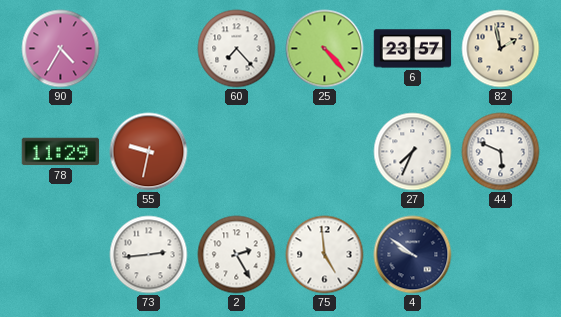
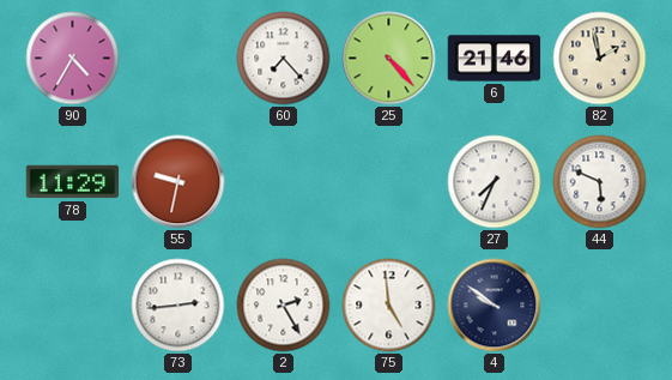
6: 23:57 -> 21:46
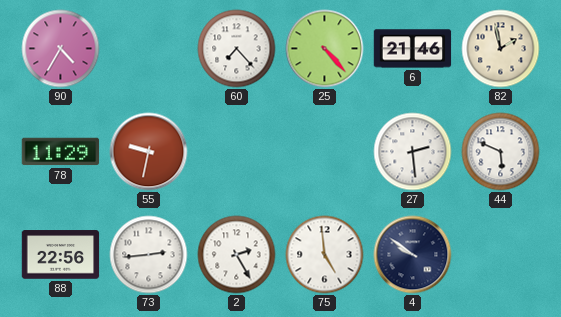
27: 7:34 -> 2:29
88: none -> 22:56
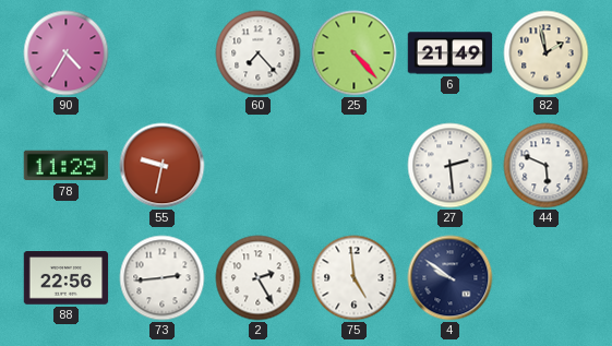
6: 21:46 -> 21:49
